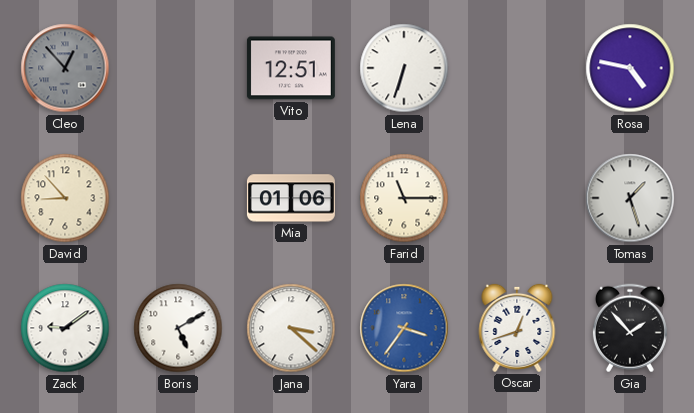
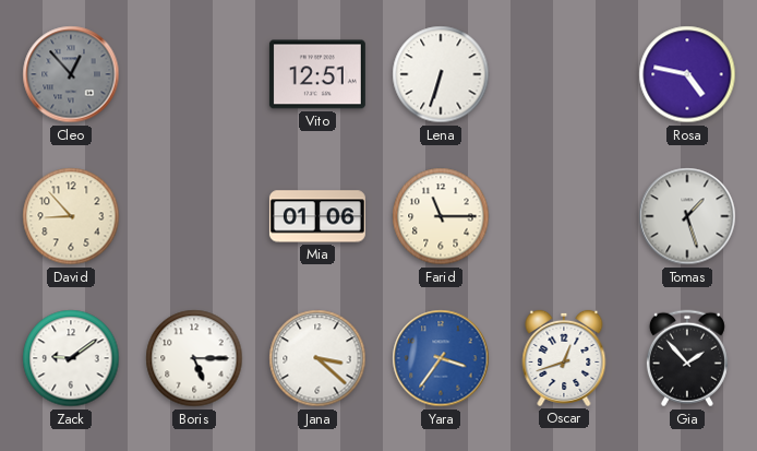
Boris: 5:10 -> 5:15
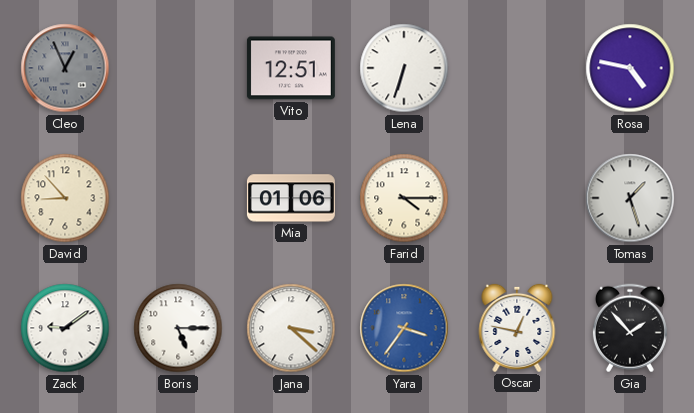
Cleo: 12:53 -> 12:56
Farid: 11:15 -> 4:15
Oscar: 12:42 -> 12:47
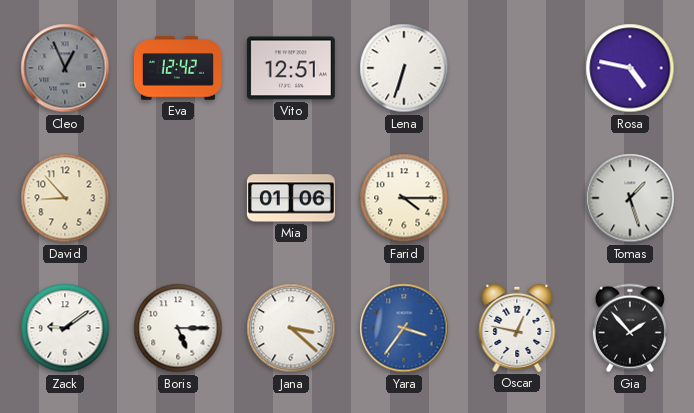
Eva: none -> 12:42
